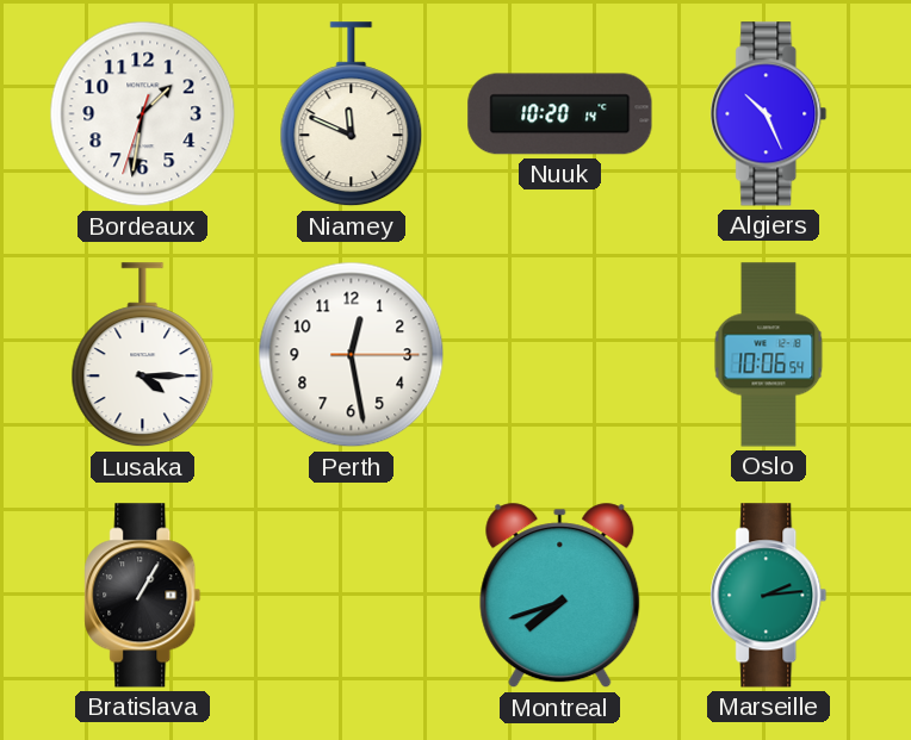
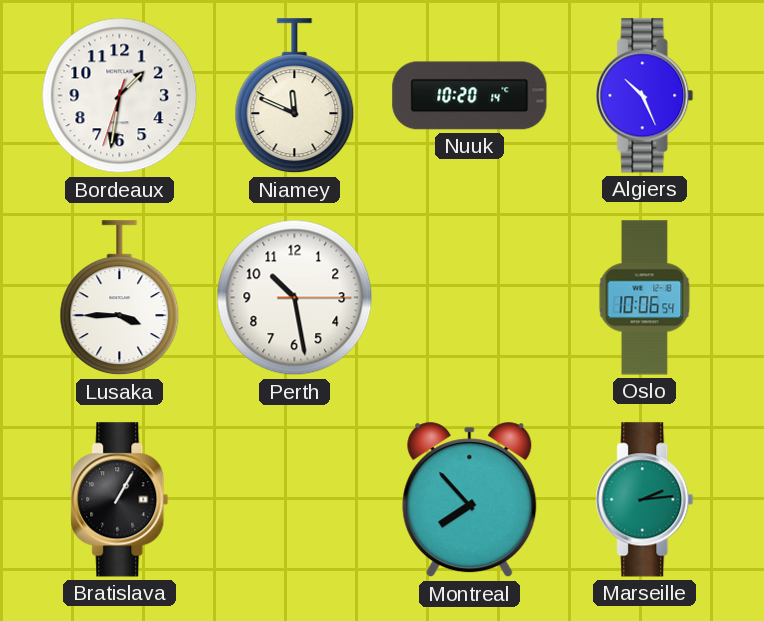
Lusaka: 4:15 -> 3:45
Perth: 12:28 -> 10:28
Montreal: 7:42 -> 7:53
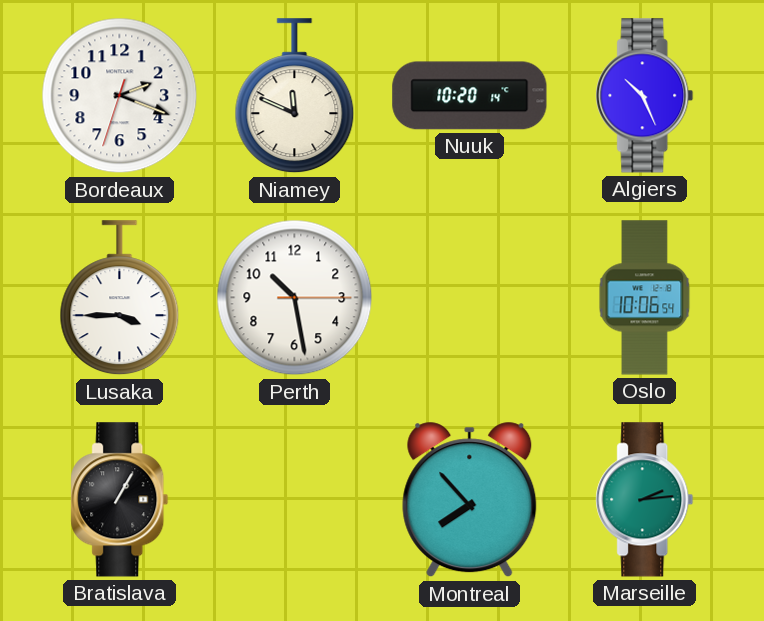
Bordeaux: 1:31 -> 2:18
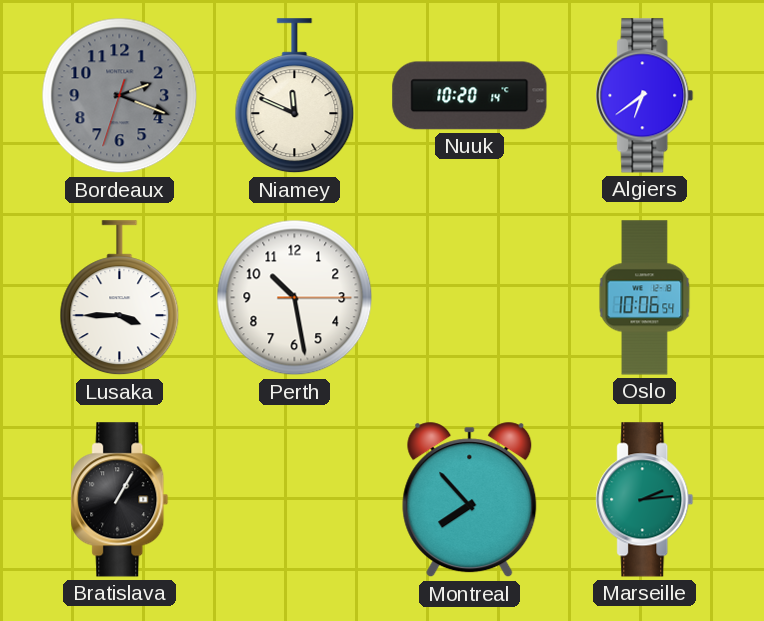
Bordeaux dial: white -> grey
Algiers: 10:26 -> 6:39
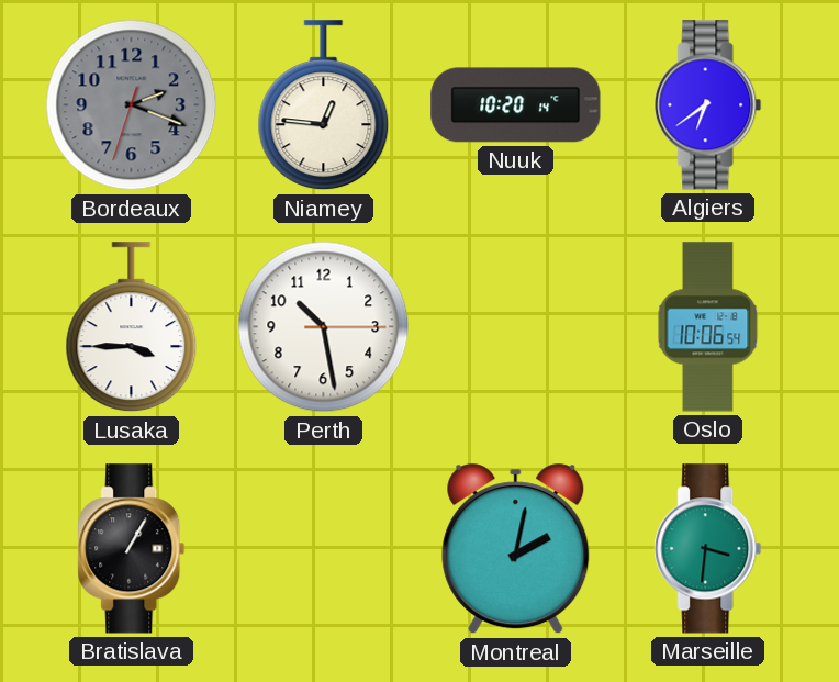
Niamey: 11:49 -> 12:46
Montreal: 7:53 -> 2:02
Marseille: 2:14 -> 3:31
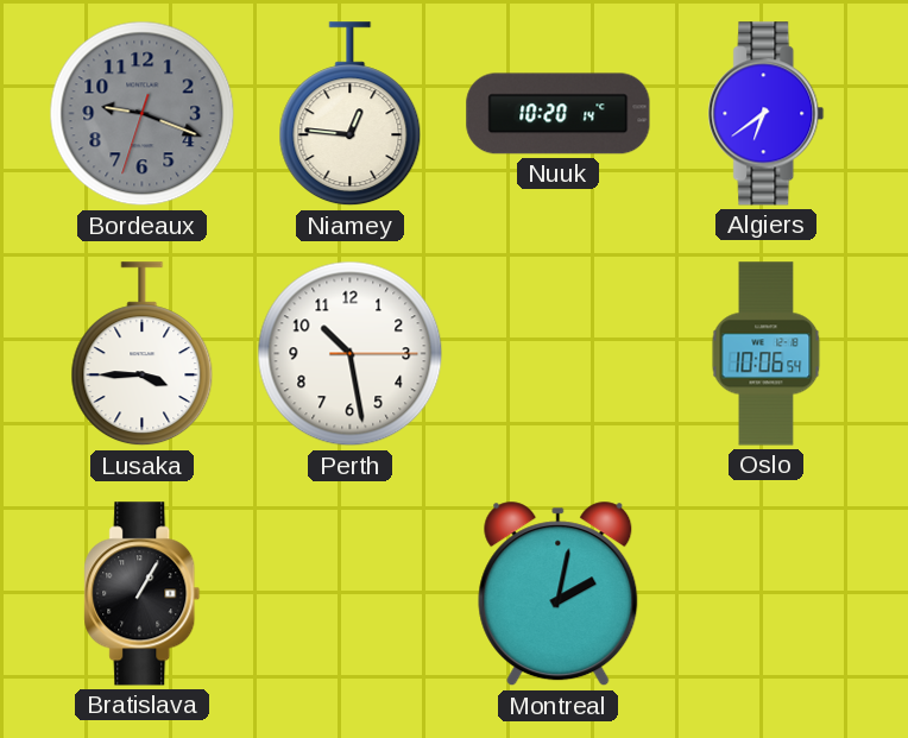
Bordeaux: 2:18 -> 9:18
Marseille: 3:31 -> none
